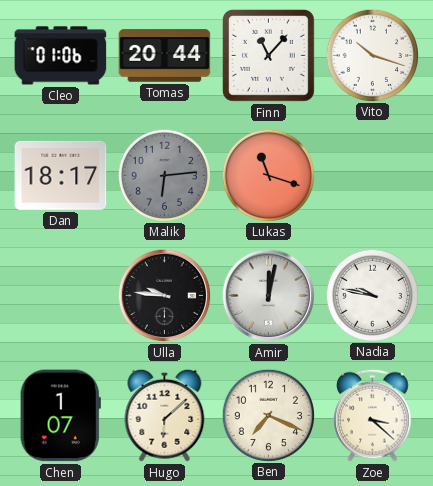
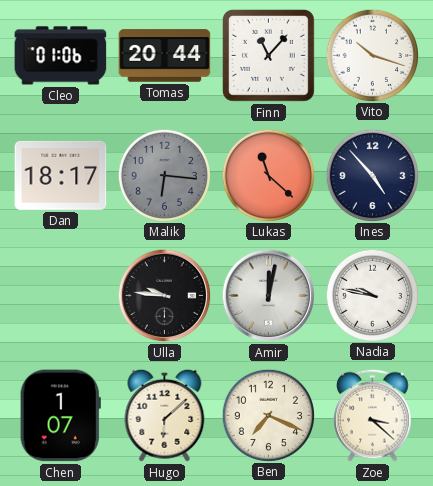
Malik: 6:14 -> 6:16
Lukas: 11:18 -> 11:22
Ines: none -> 4:53
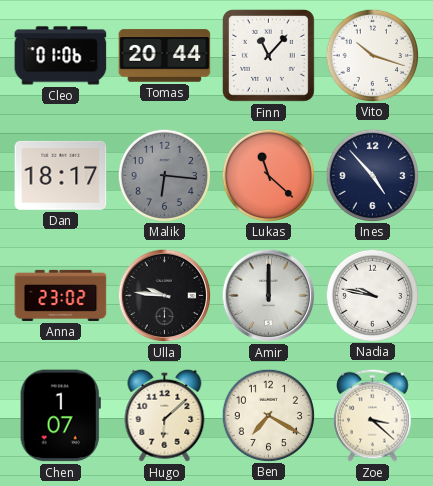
Anna: none -> 23:02
Amir: 12:02 -> 12:00
Ben: 7:19 -> 7:20
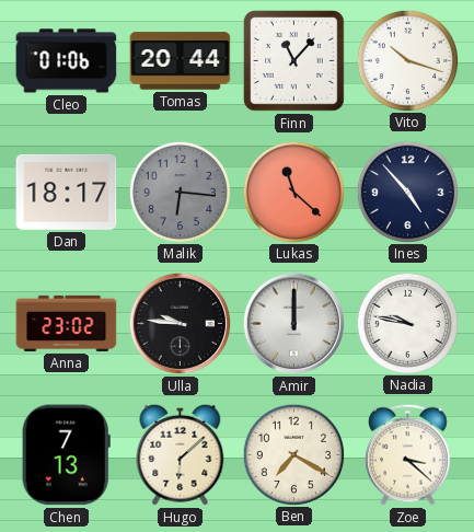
Chen: 1:07 -> 7:13
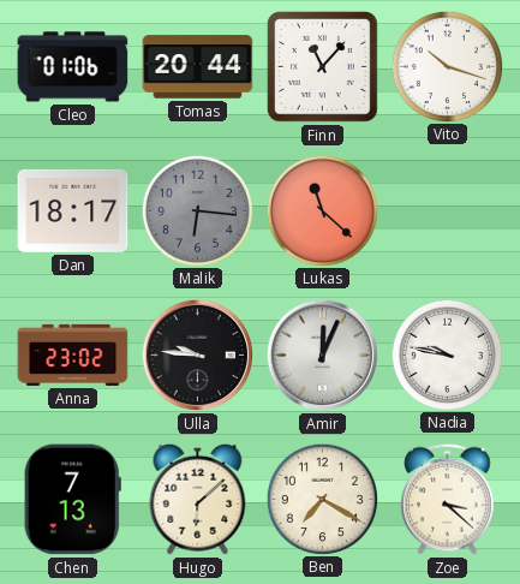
Ines: 4:53 -> none
Amir: 12:00 -> 12:04
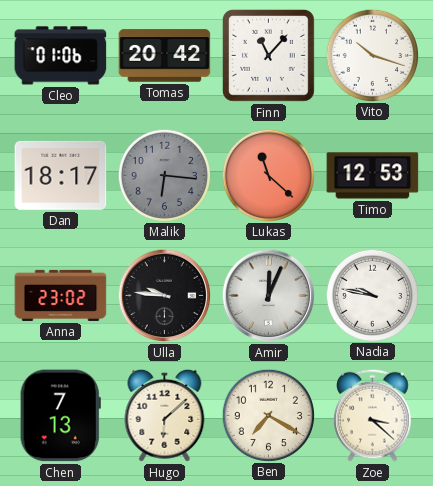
Tomas: 20:44 -> 20:42
Timo: none -> 12:53
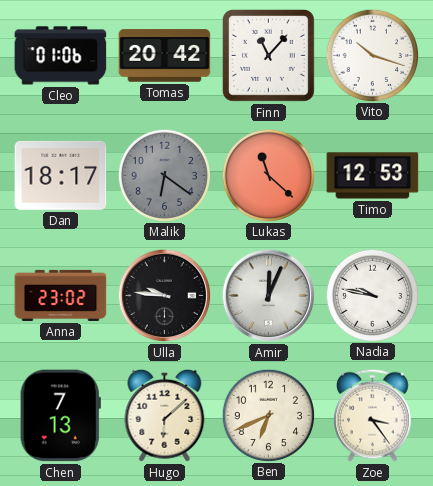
Malik: 6:16 -> 6:21
Ben: 7:20 -> 6:41
Zoe: 3:22 -> 3:24
